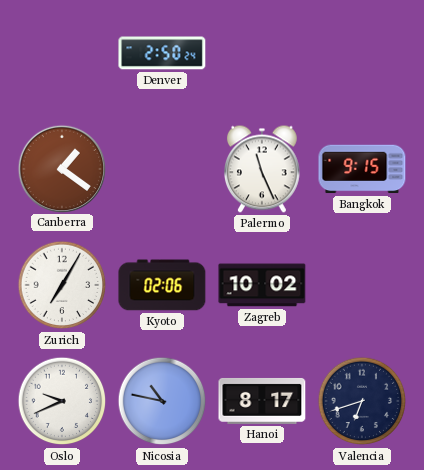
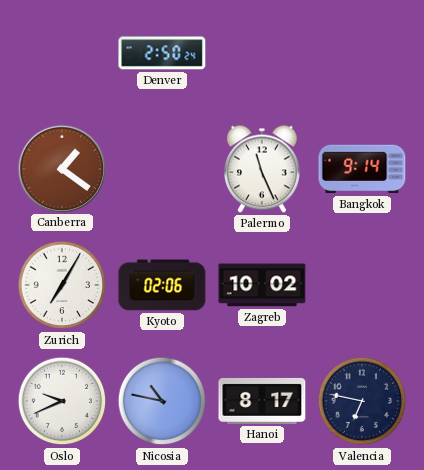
Bangkok: 9:15 -> 9:14
Valencia: 6:42 -> 6:47
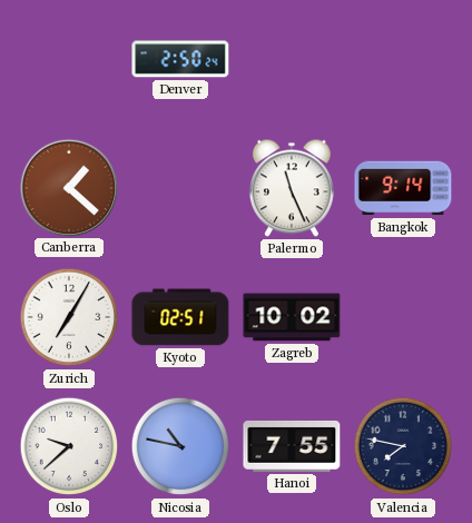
Canberra: 1:21 -> 1:22
Kyoto: 02:06 -> 02:51
Oslo: 9:41 -> 9:38
Hanoi: 8:17 -> 7:55
Valencia: 6:47 -> 7:47
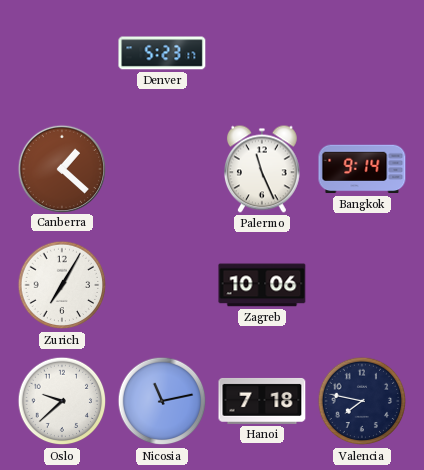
Denver: 2:50 -> 5:23
Kyoto: 02:51 -> none
Zagreb: 10:02 -> 10:06
Nicosia: 10:47 -> 11:13
Hanoi: 7:55 -> 7:18
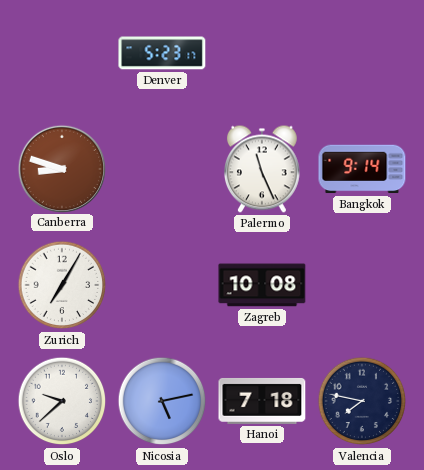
Canberra: 1:22 -> 8:48
Zagreb: 10:06 -> 10:08
Nicosia: 11:13 -> 5:13
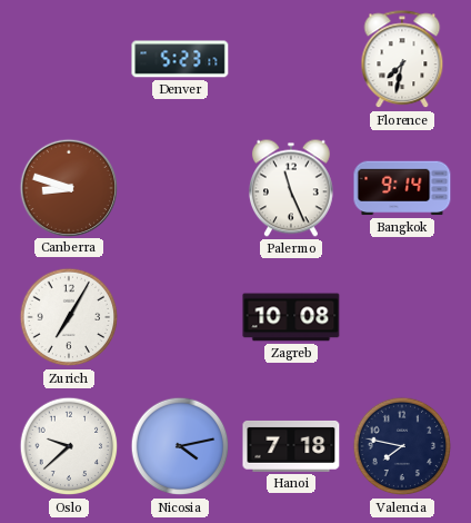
Florence: none -> 7:32
Nicosia: 5:13 -> 4:13
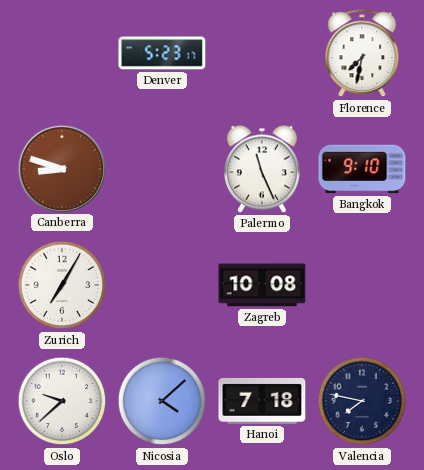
Bangkok: 9:14 -> 9:10
Nicosia: 4:13 -> 4:08
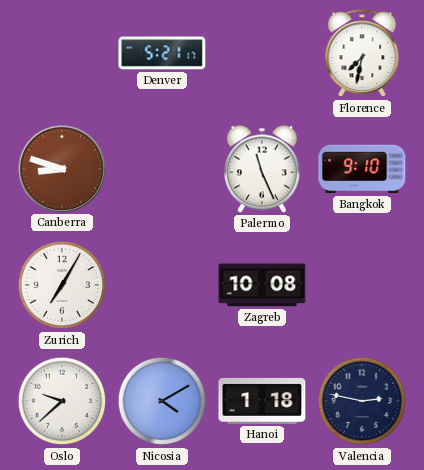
Denver: 5:23 -> 5:21
Nicosia: 4:08 -> 4:10
Hanoi: 7:18 -> 1:18
Valencia: 7:47 -> 2:47
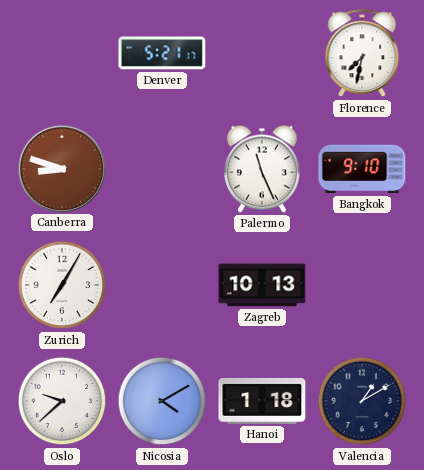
Zagreb: 10:08 -> 10:13
Valencia: 2:47 -> 1:10
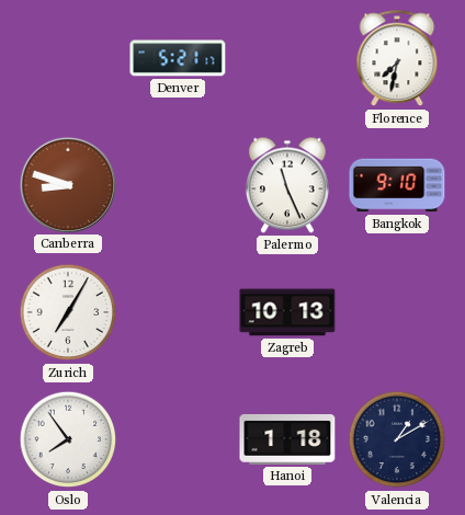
Oslo: 9:38 -> 7:54
Nicosia: 4:10 -> none
